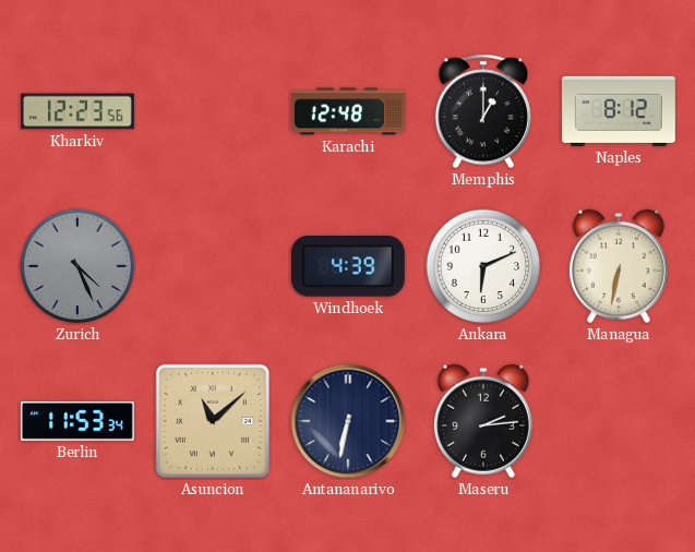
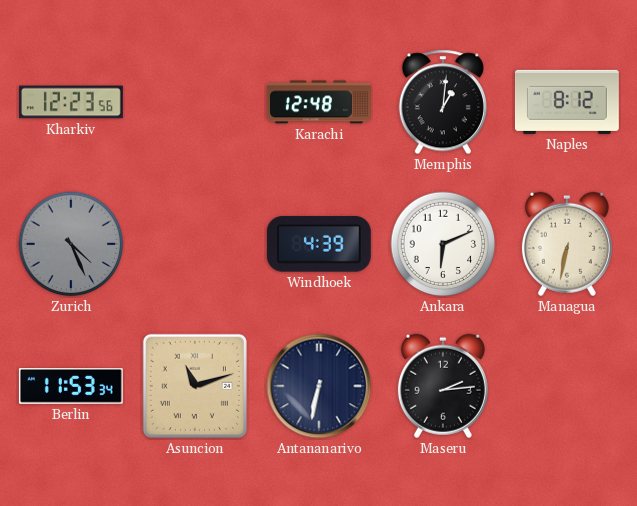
Memphis: 1:00 -> 1:01
Asuncion: 11:08 -> 11:12
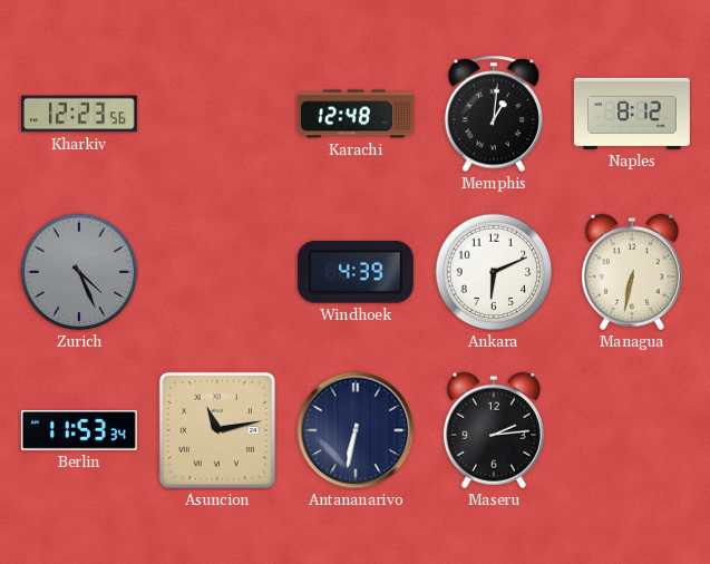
Asuncion: 11:12 -> 11:13
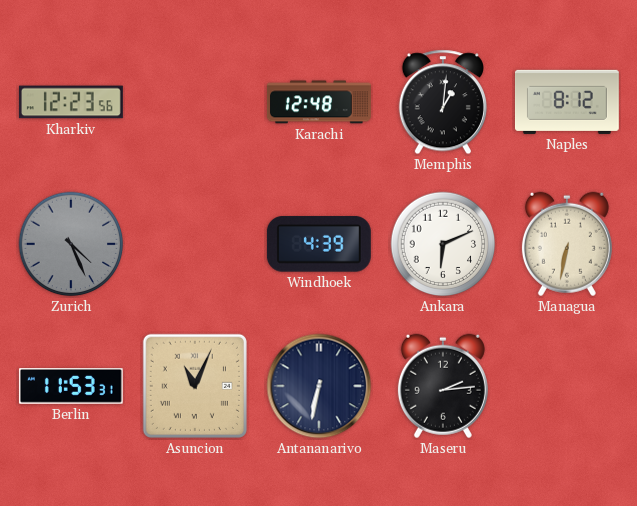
Berlin: 11:53:34 -> 11:53:31
Asuncion: 11:13 -> 11:04
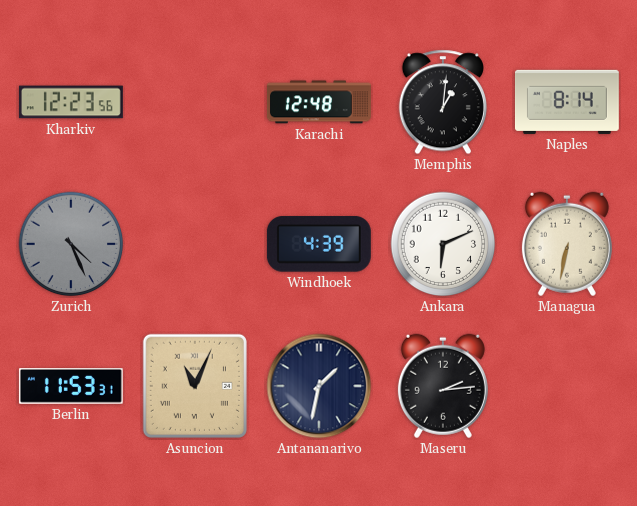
Naples: 8:12 -> 8:14
Antananarivo: 6:32 -> 1:32
